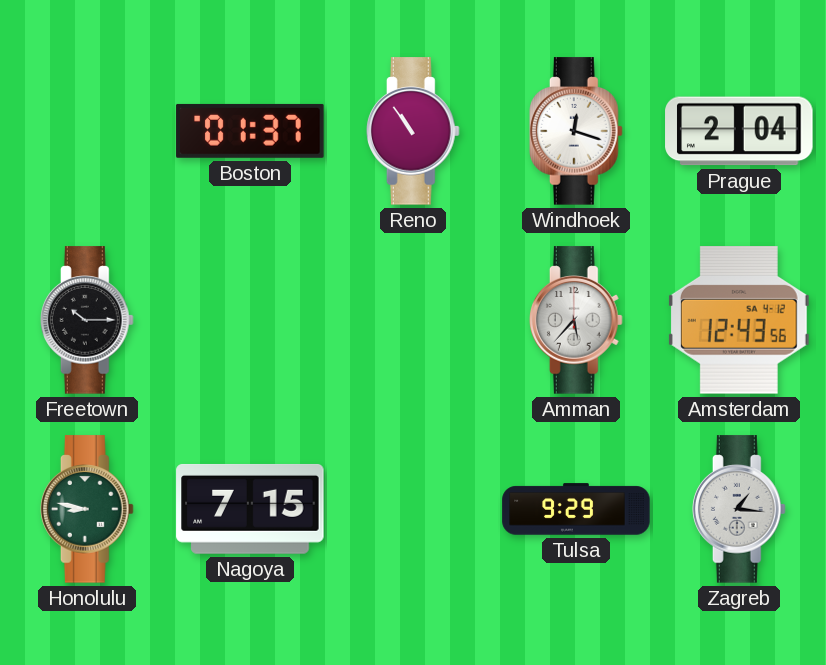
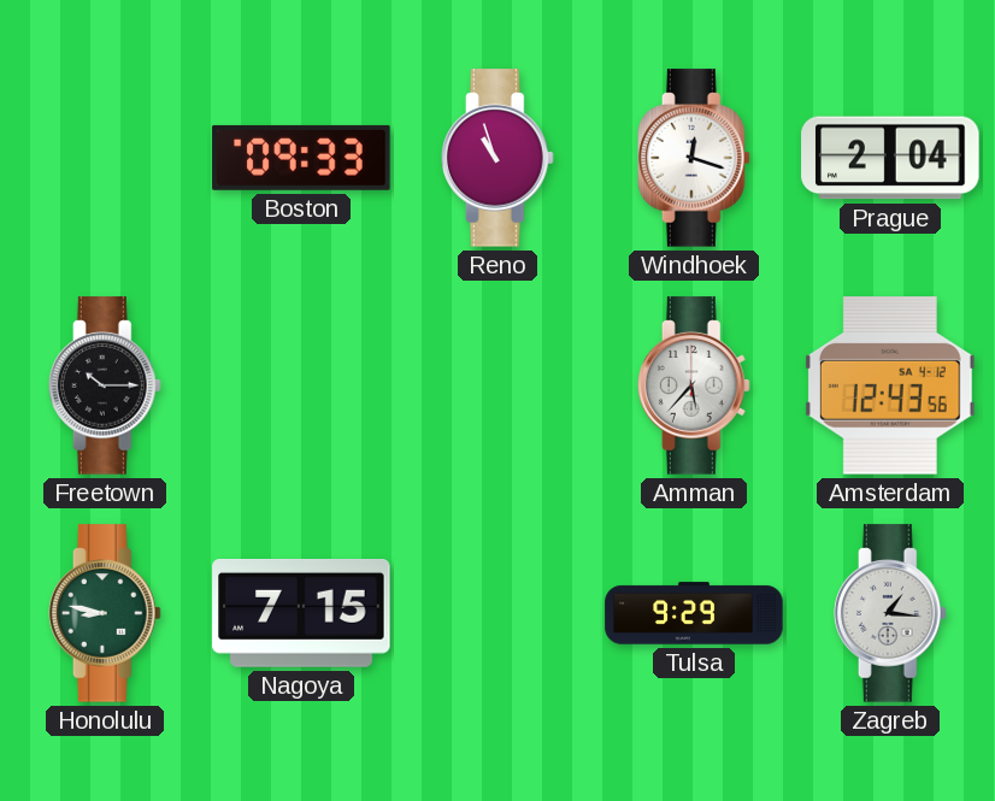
Boston: 01:37 -> 09:33
Reno: 10:54 -> 10:57
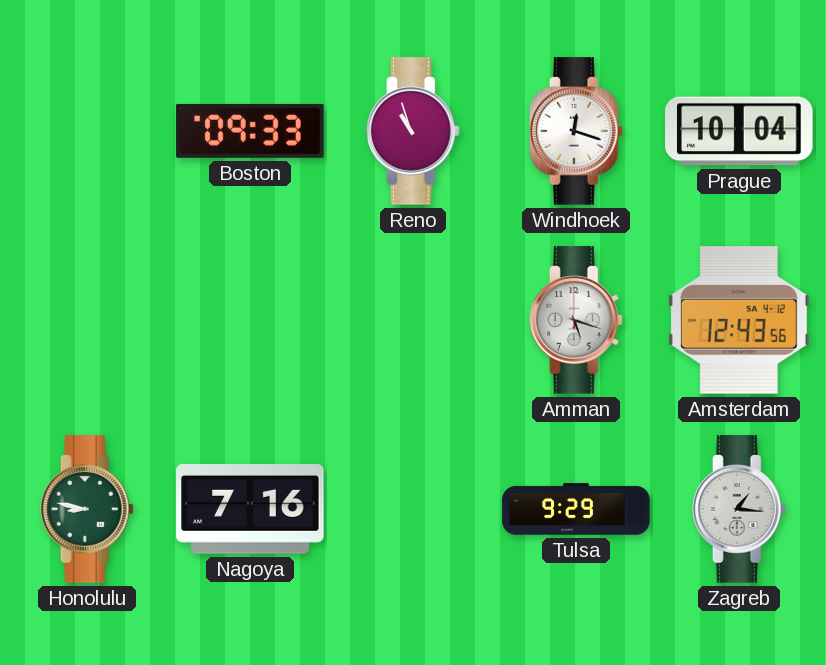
Prague: 2:04 -> 10:04
Freetown: 10:15 -> none
Amman: 5:37 -> 5:18
Nagoya: 7:15 -> 7:16
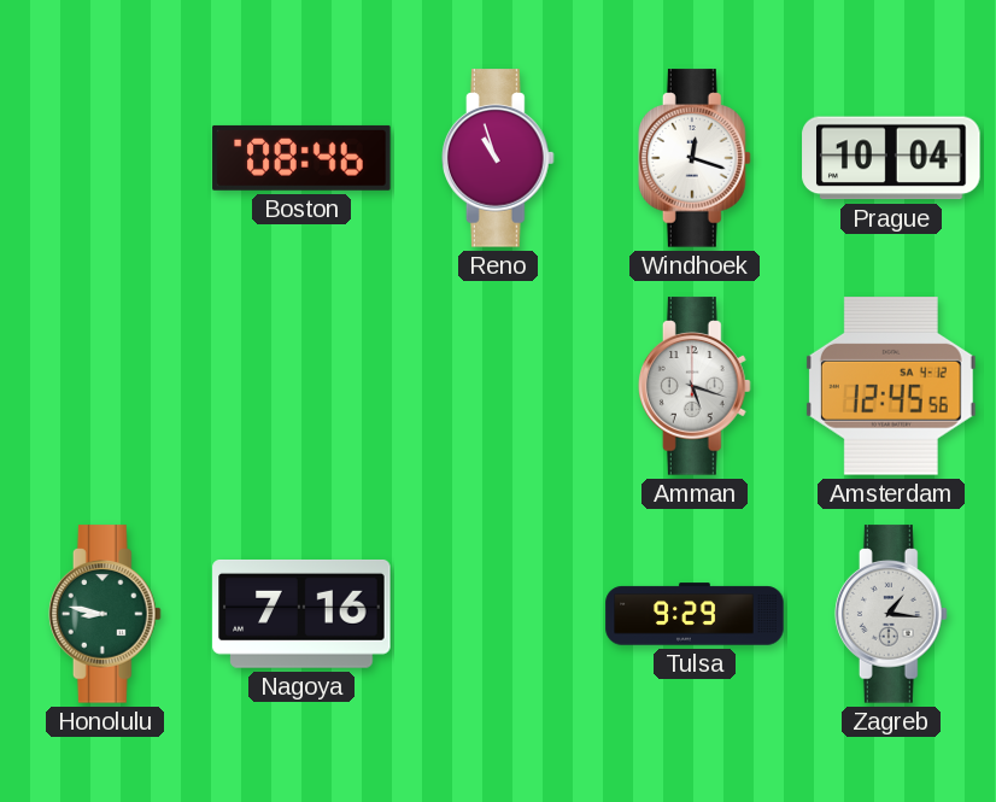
Boston: 09:33 -> 08:46
Amsterdam: 12:43 -> 12:45
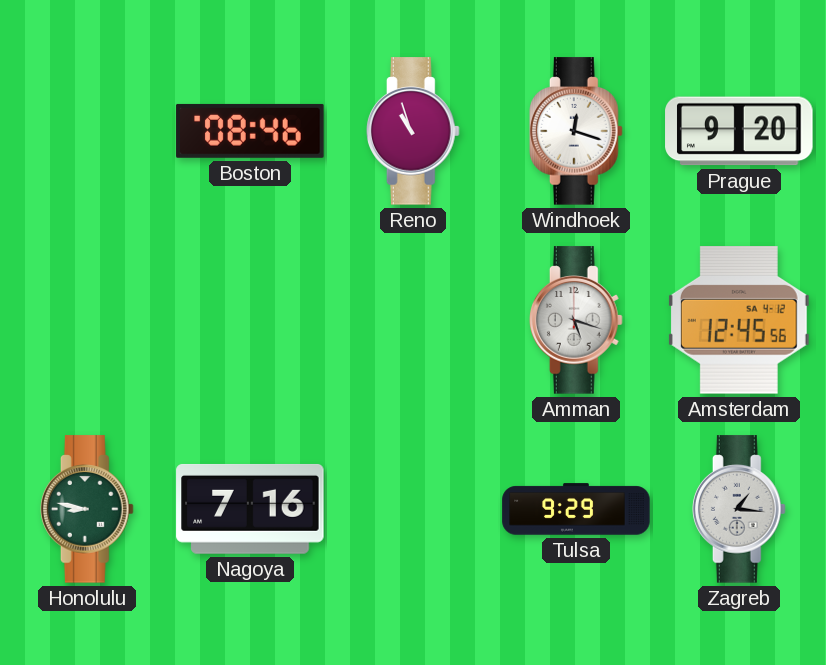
Prague: 10:04 -> 9:20
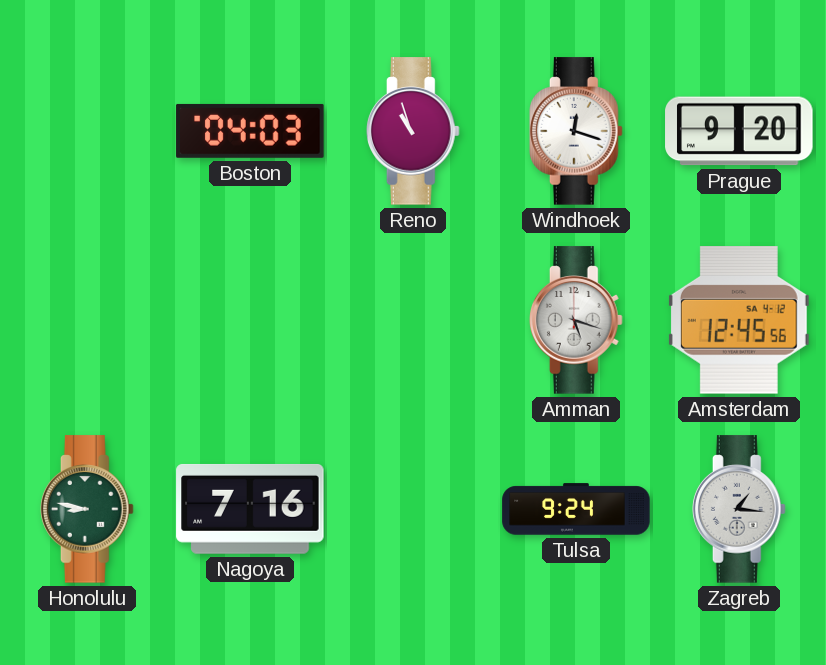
Boston: 08:46 -> 04:03
Tulsa: 9:29 -> 9:24
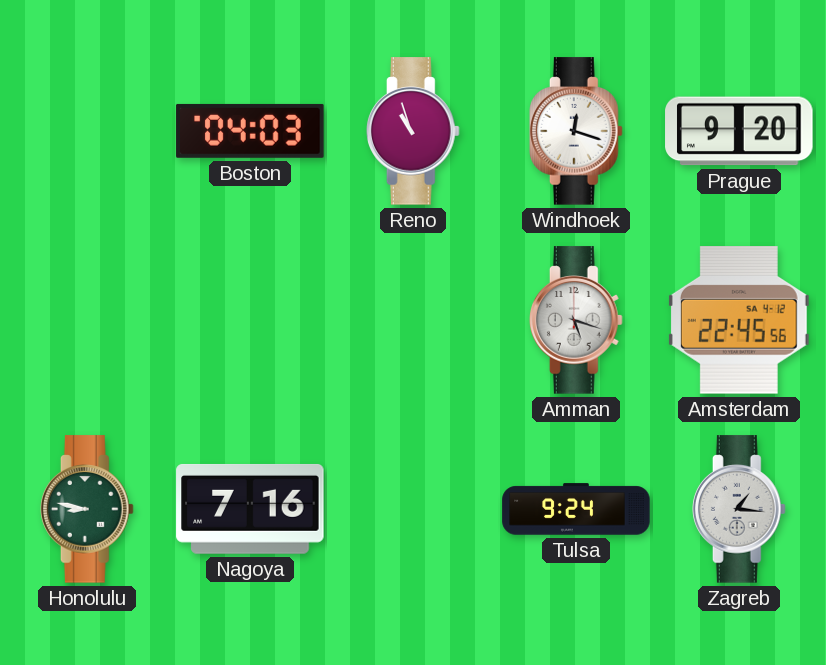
Amsterdam: 12:45 -> 22:45
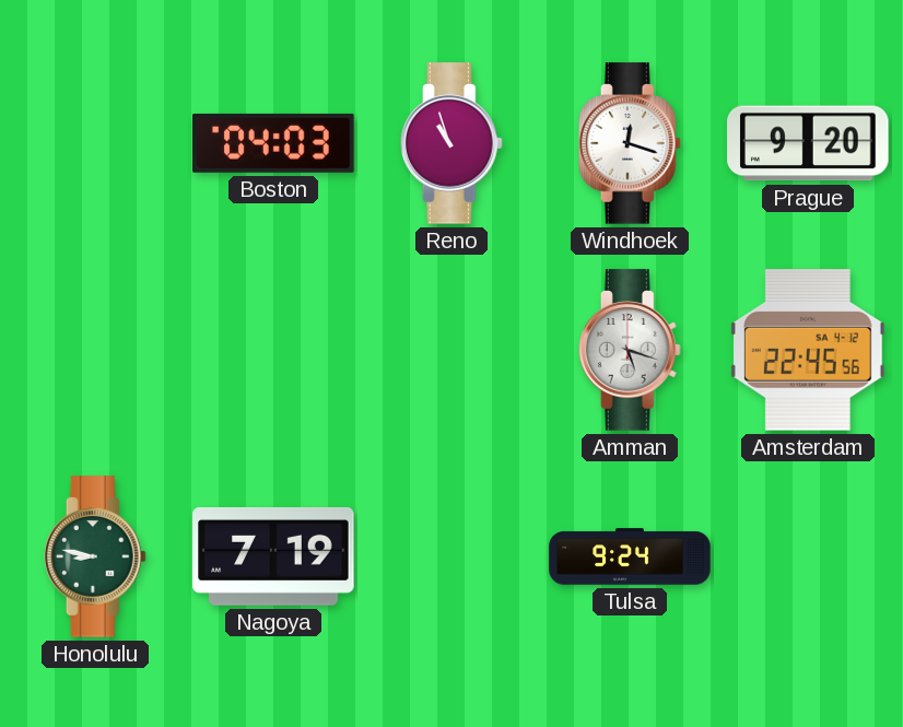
Nagoya: 7:16 -> 7:19
Zagreb: 1:16 -> none
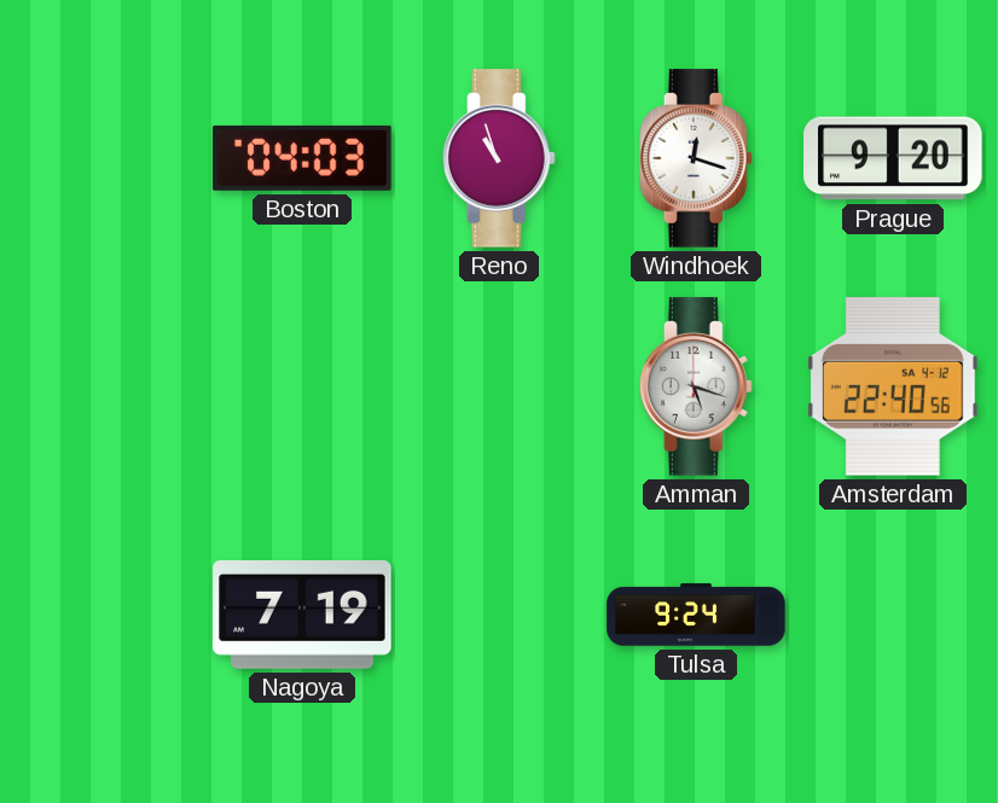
Amsterdam: 22:45 -> 22:40
Honolulu: 8:47 -> none
